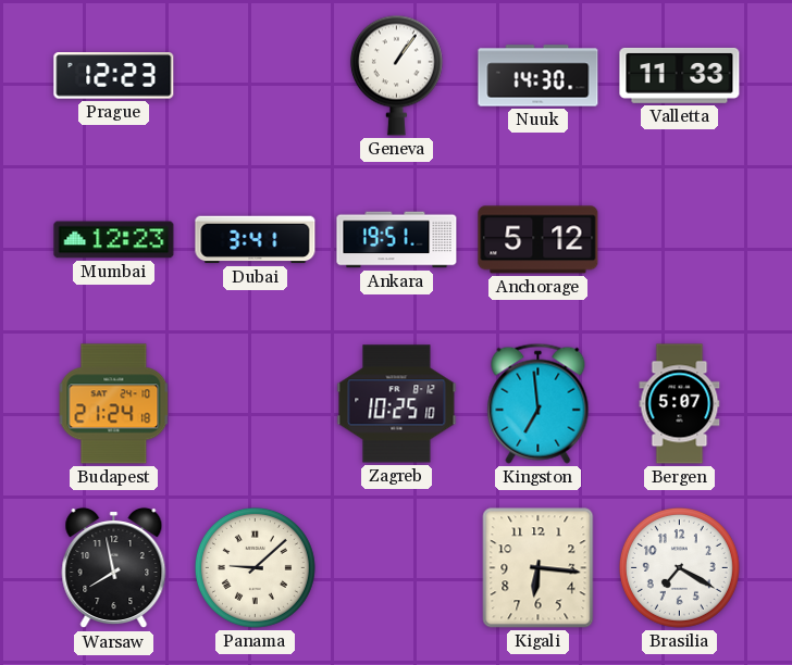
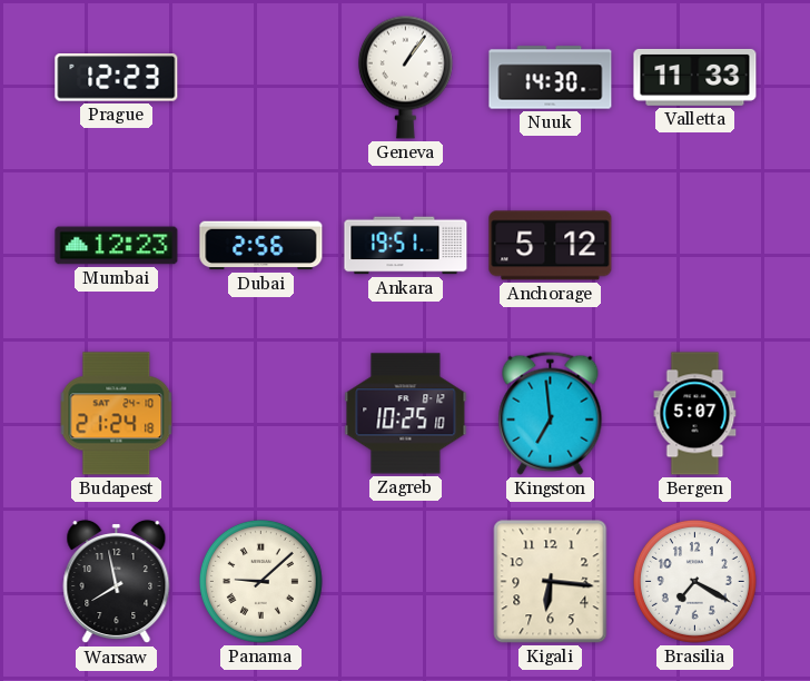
Dubai: 3:41 -> 2:56
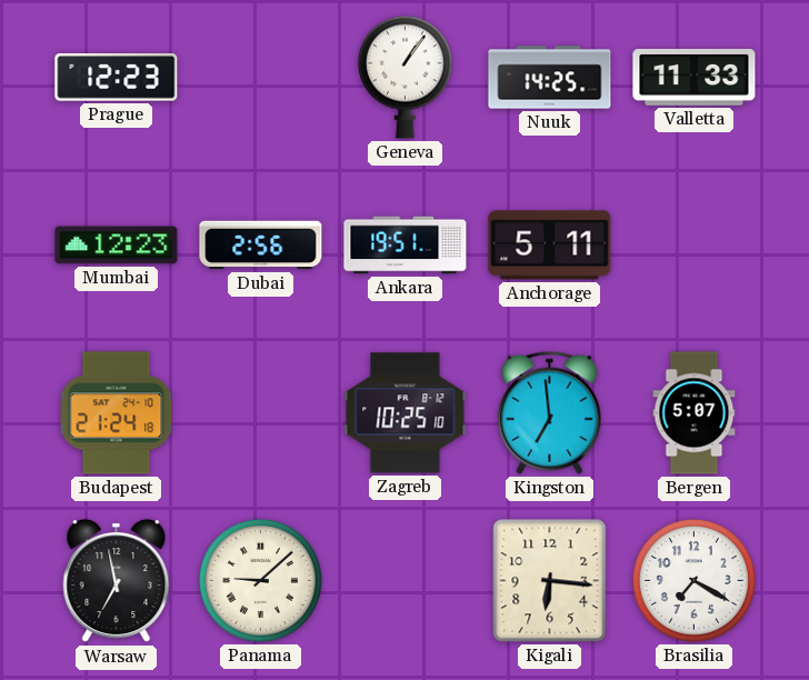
Nuuk: 14:30 -> 14:25
Anchorage: 5:12 -> 5:11
Warsaw: 7:58 -> 6:58
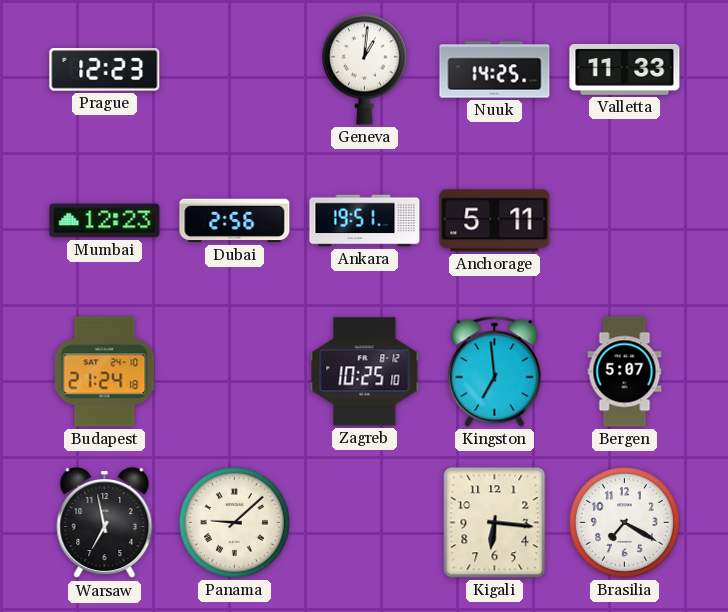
Geneva: 1:06 -> 1:01
